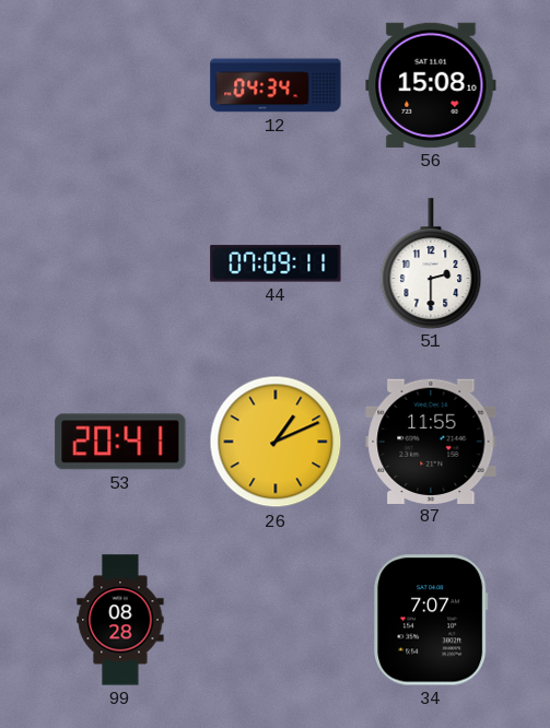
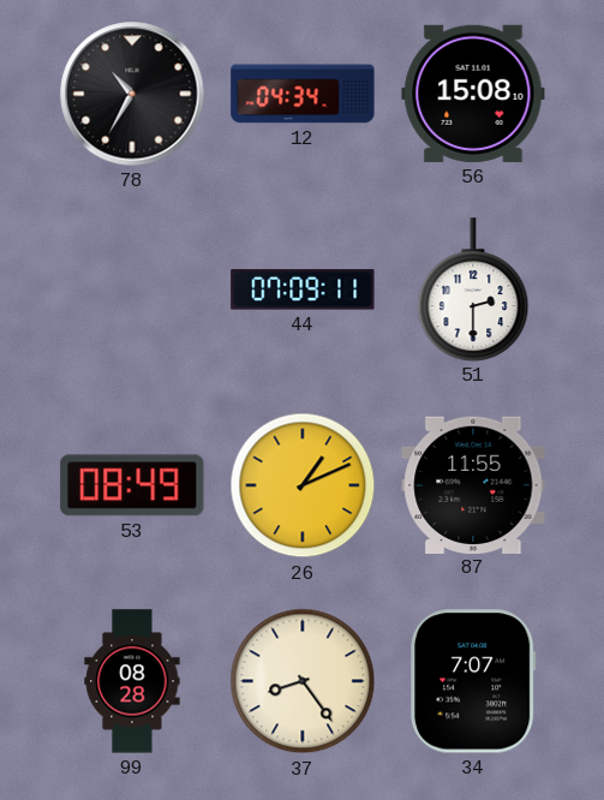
78: none -> 10:35
53: 20:41 -> 08:49
37: none -> 8:24
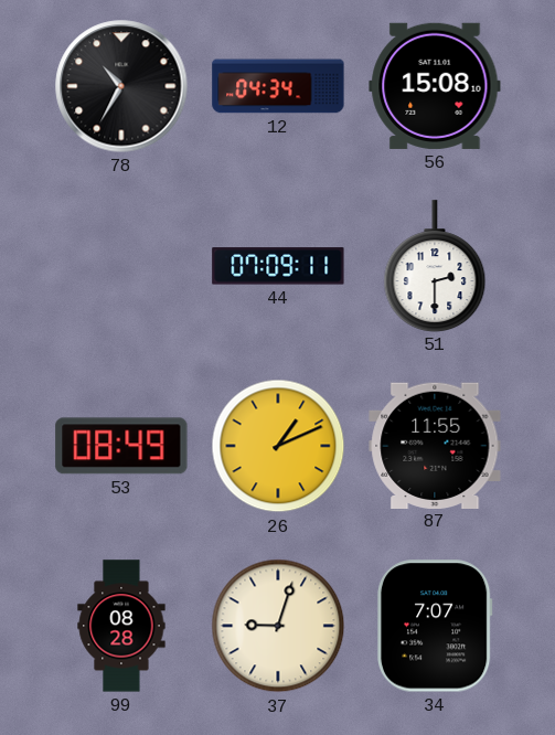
37: 8:24 -> 9:03
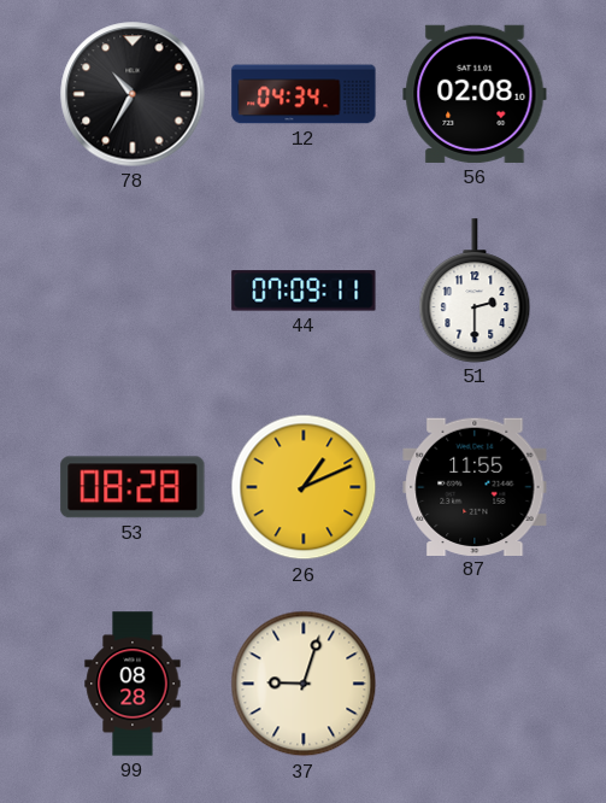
56: 15:08 -> 02:08
53: 08:49 -> 08:28
34: 7:07 -> none
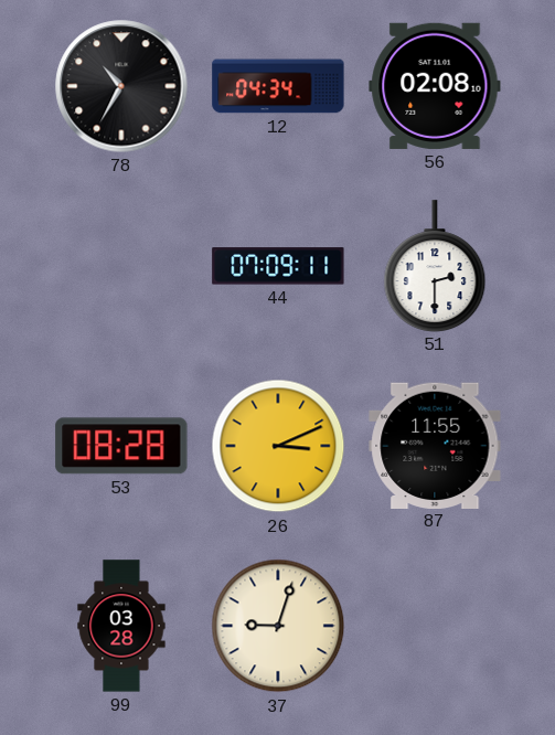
26: 1:11 -> 3:11
99: 08:28 -> 03:28
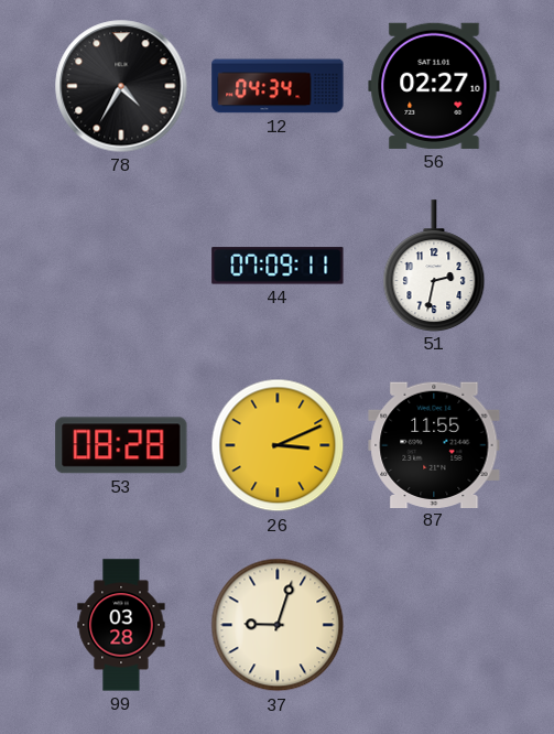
78: 10:35 -> 4:35
56: 02:08 -> 02:27
51: 2:30 -> 2:32
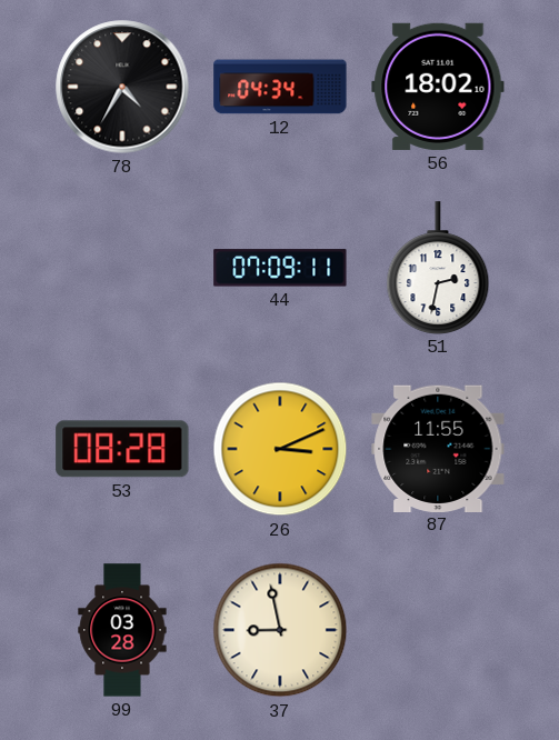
56: 02:27 -> 18:02
37: 9:03 -> 8:58
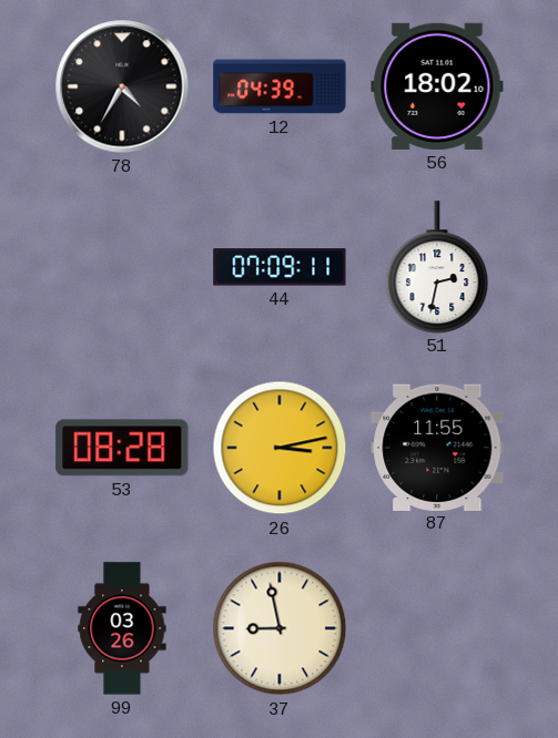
12: 04:34 -> 04:39
26: 3:11 -> 3:13
99: 03:28 -> 03:26
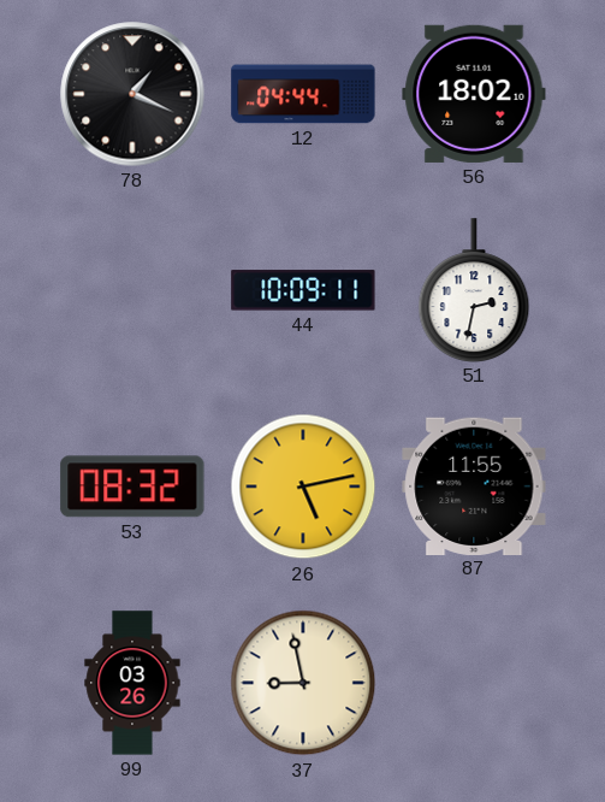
78: 4:35 -> 1:19
12: 04:39 -> 04:44
44: 07:09 -> 10:09
53: 08:28 -> 08:32
26: 3:13 -> 5:13
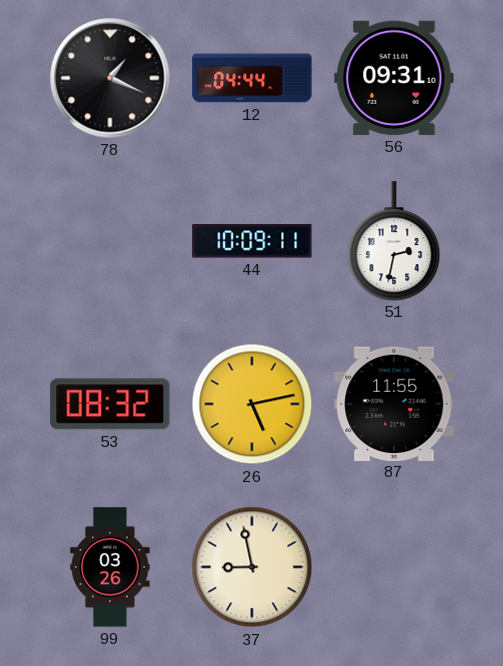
56: 18:02 -> 09:31
